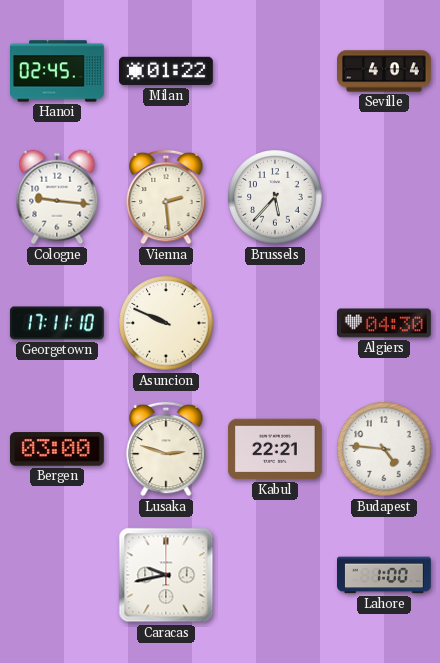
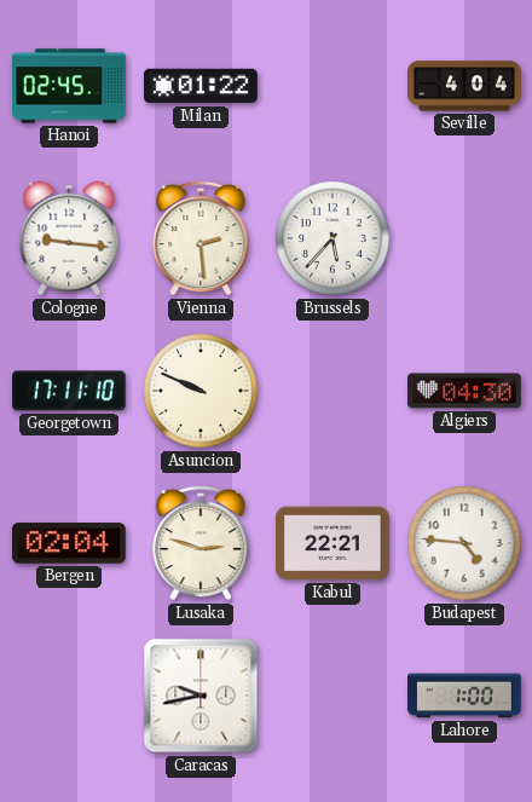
Bergen: 03:00 -> 02:04
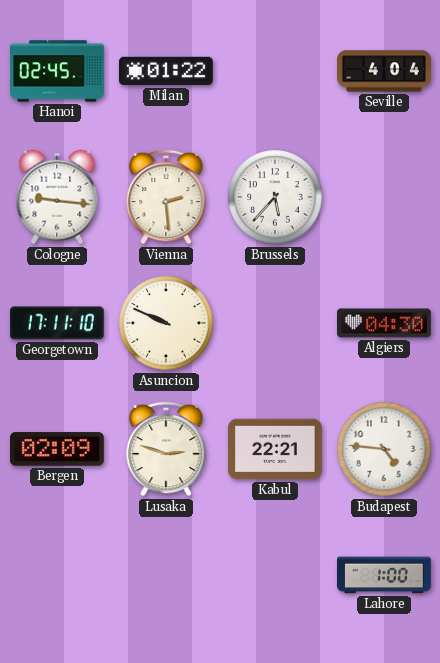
Bergen: 02:04 -> 02:09
Caracas: 9:43 -> none
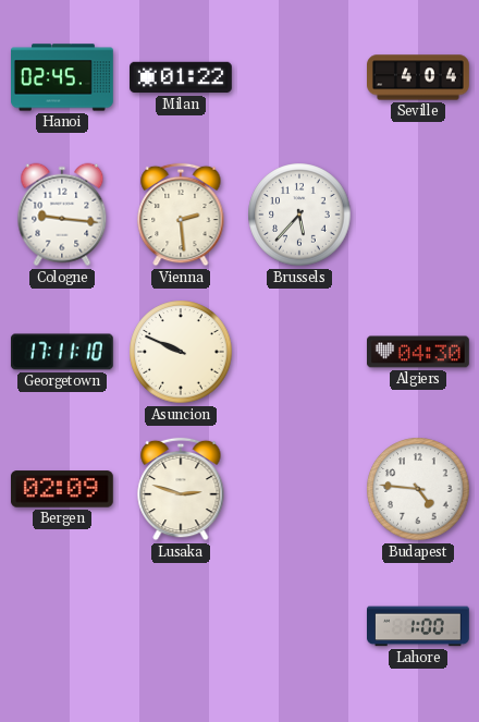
Kabul: 22:21 -> none
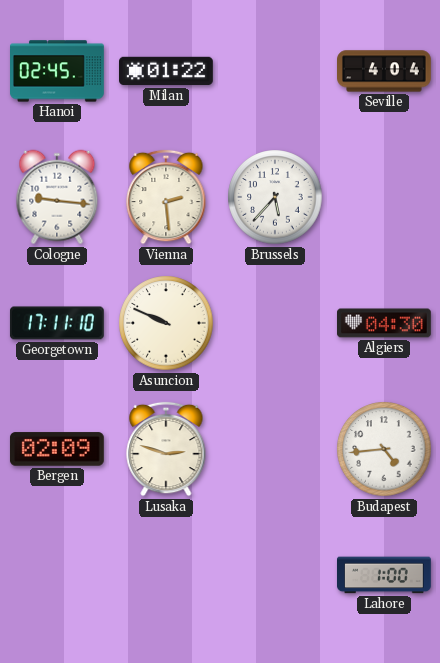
Budapest: 4:46 -> 4:44
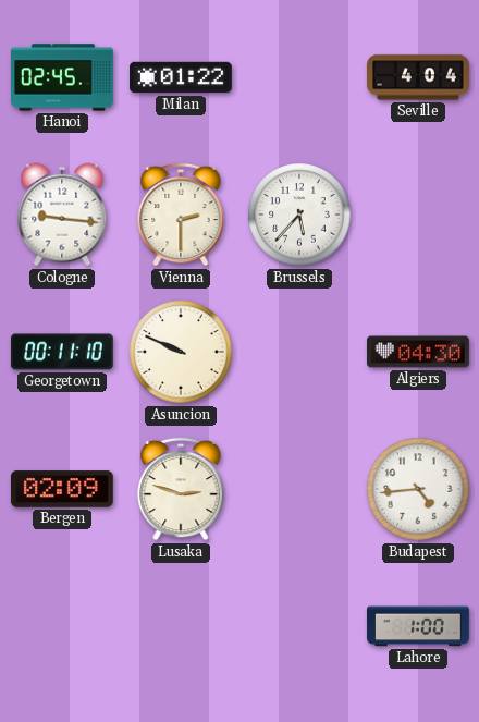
Vienna: 2:29 -> 2:30
Georgetown: 17:11 -> 00:11
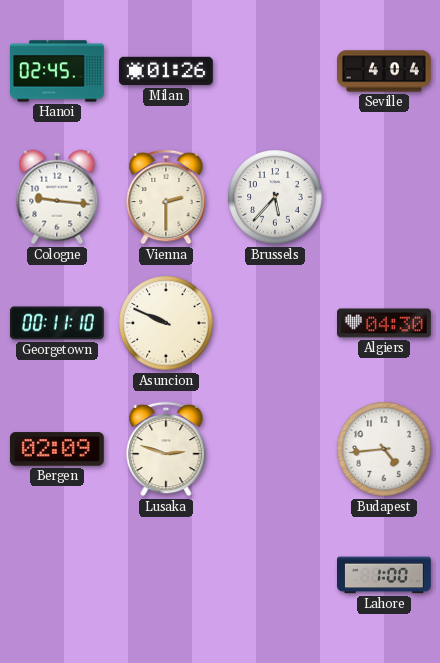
Milan: 01:22 -> 01:26
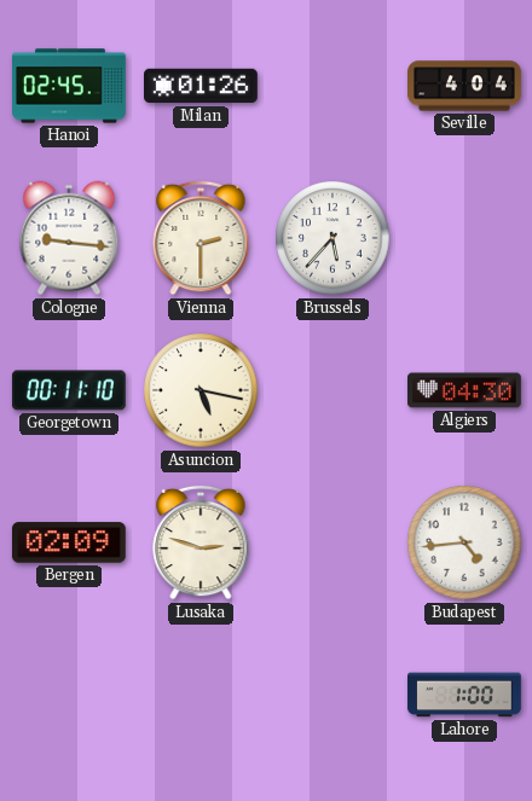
Asuncion: 9:49 -> 5:17
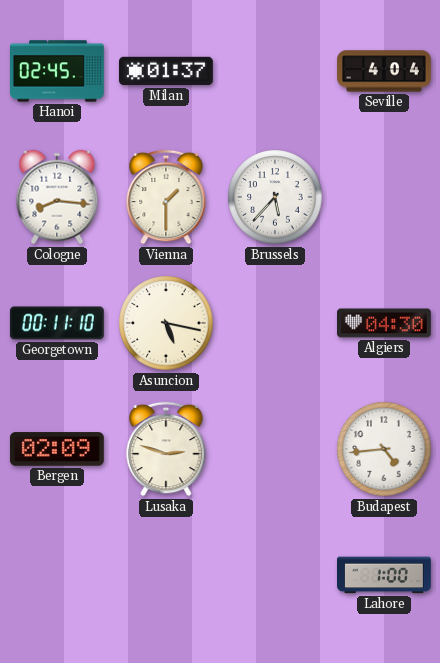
Milan: 01:26 -> 01:37
Cologne: 9:16 -> 8:16
Vienna: 2:30 -> 1:30
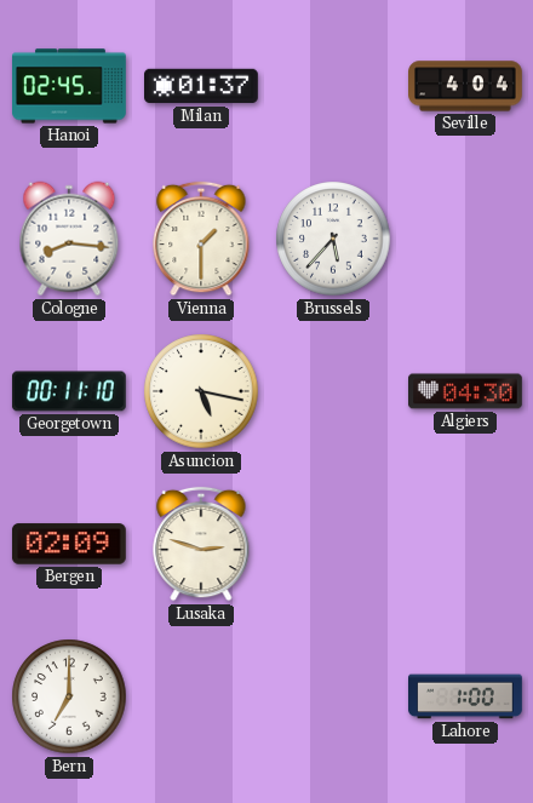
Budapest: 4:44 -> none
Bern: none -> 7:00
